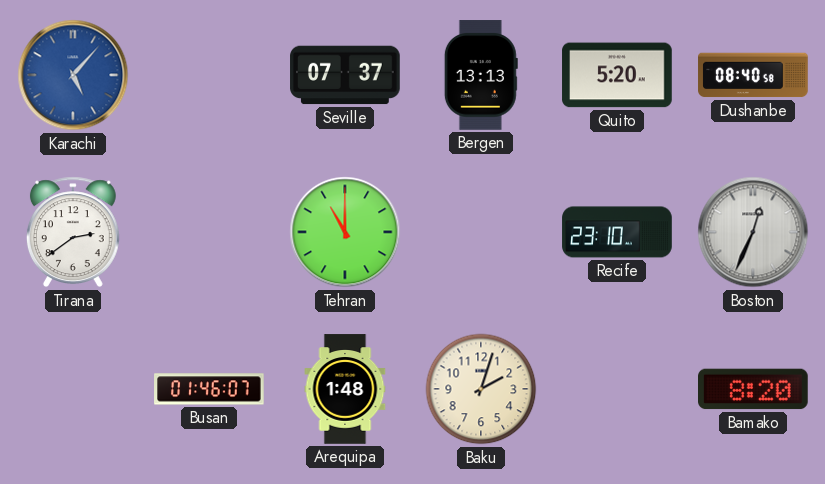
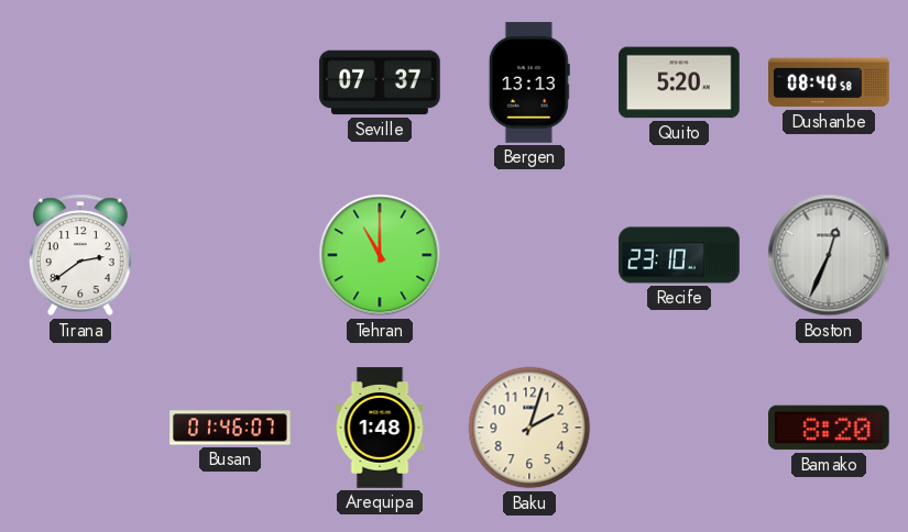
Karachi: 5:07 -> none
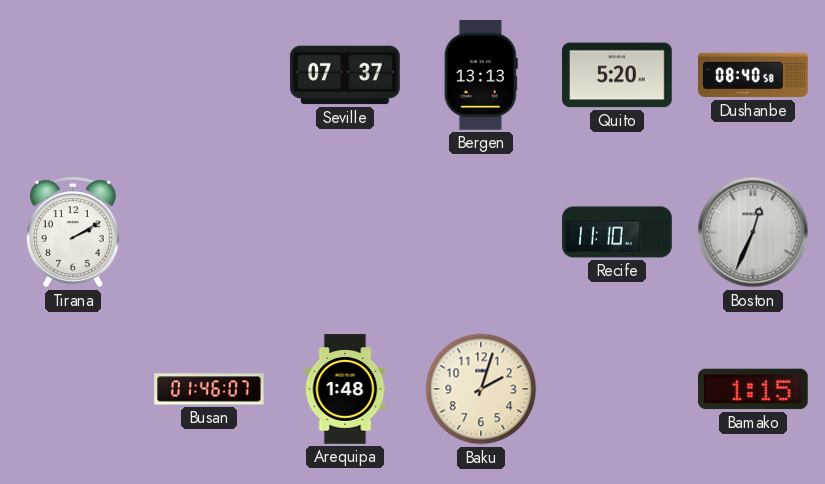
Tirana: 2:39 -> 2:10
Tehran: 11:00 -> none
Recife: 23:10 -> 11:10
Bamako: 8:20 -> 1:15
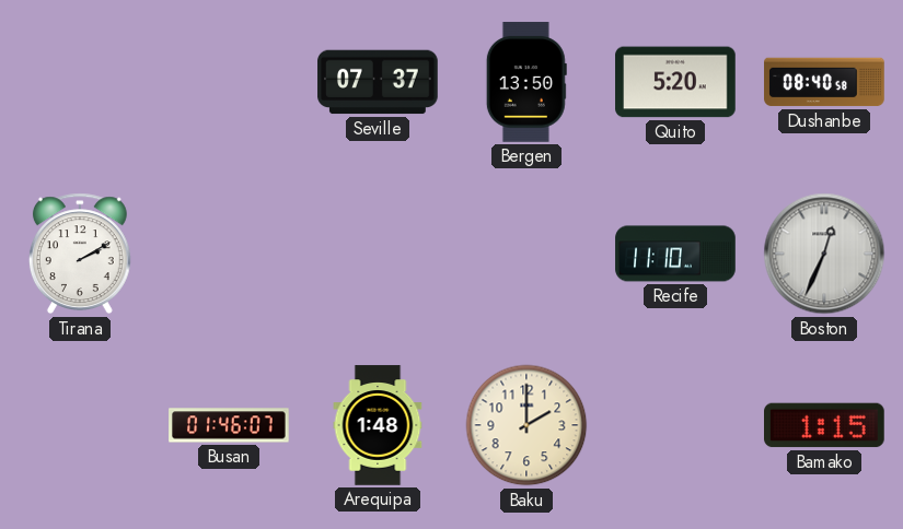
Bergen: 13:13 -> 13:50
Baku: 2:03 -> 2:00
